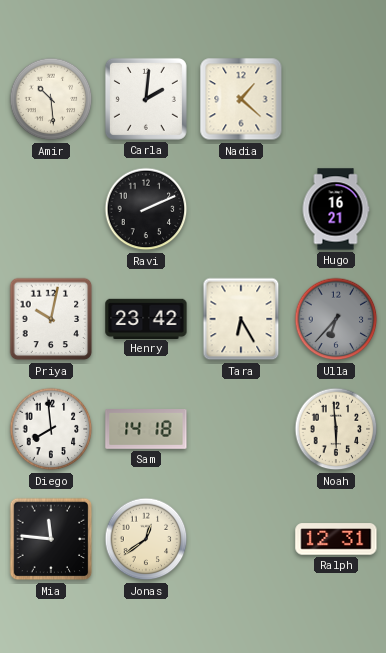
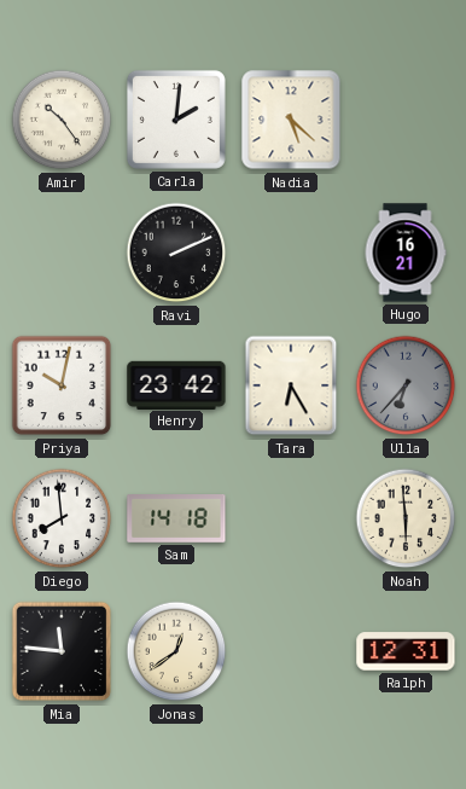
Amir: 10:29 -> 10:24
Nadia: 1:22 -> 5:22
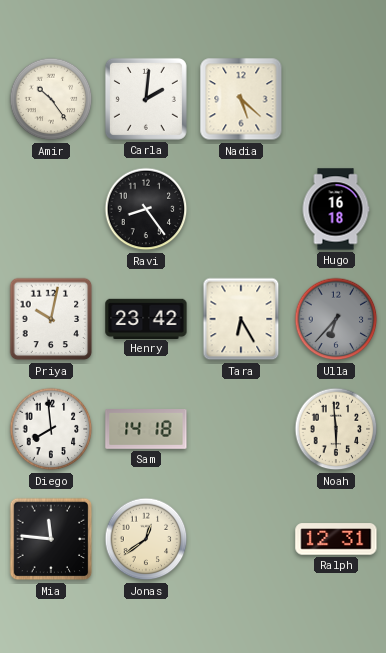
Ravi: 2:11 -> 8:24
Hugo: 16:21 -> 16:18
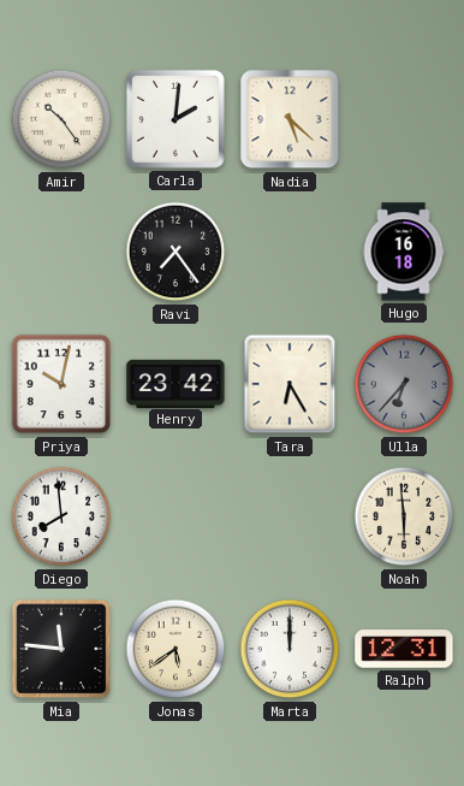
Ravi: 8:24 -> 7:24
Sam: 14:18 -> none
Jonas: 12:39 -> 5:39
Marta: none -> 12:00
